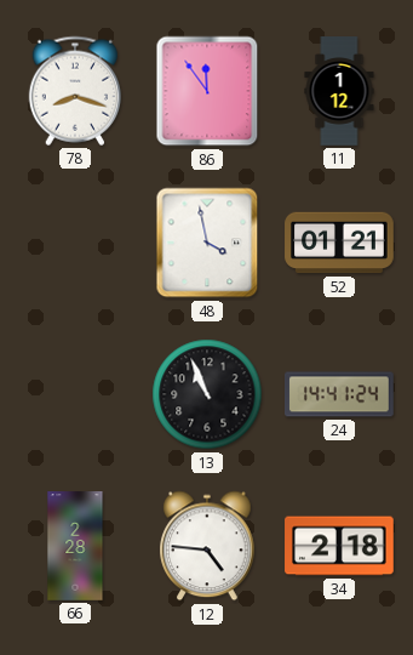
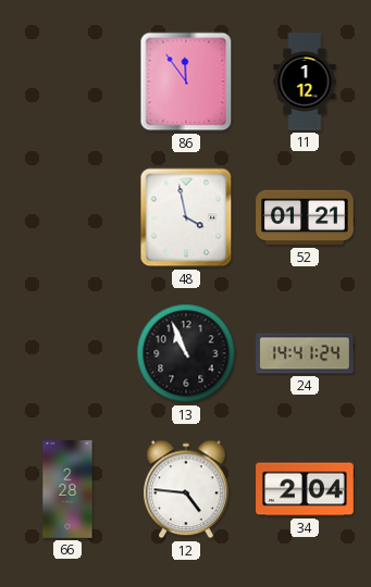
78: 8:18 -> none
34: 2:18 -> 2:04
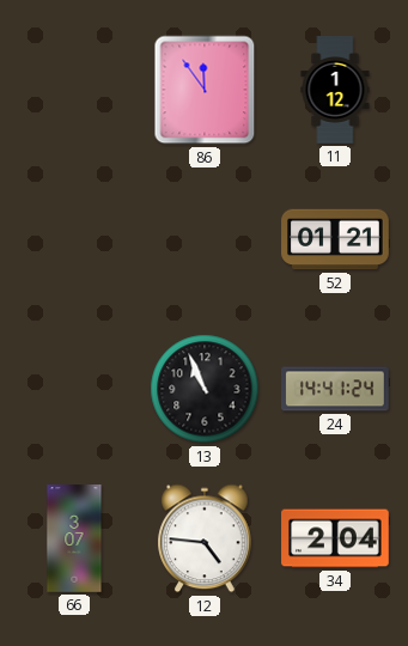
48: 3:58 -> none
66: 2:28 -> 3:07
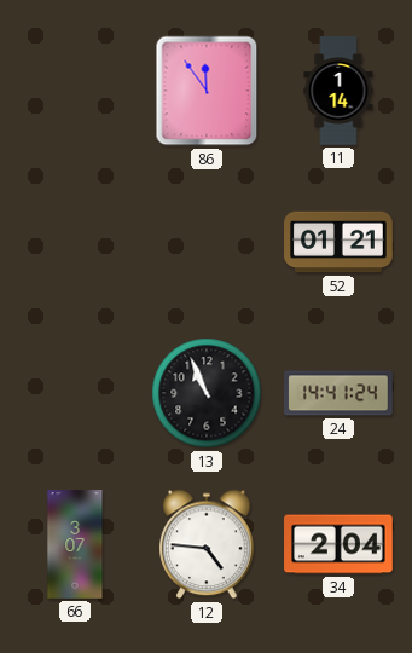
11: 1:12 -> 1:14
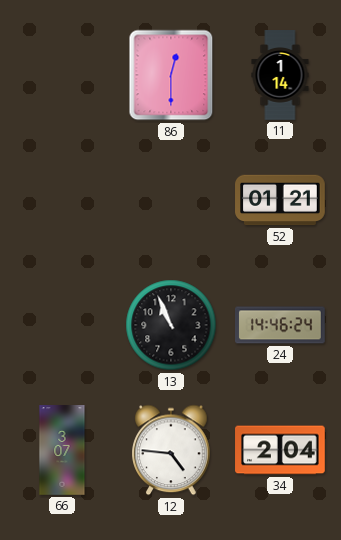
86: 11:54 -> 12:30
24: 14:41 -> 14:46
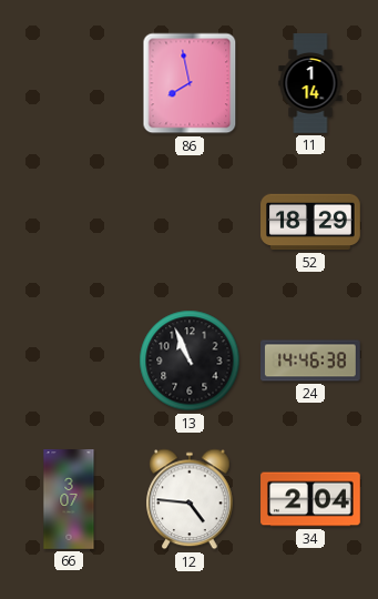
86: 12:30 -> 7:58
52: 01:21 -> 18:29
24: 14:46:24 -> 14:46:38
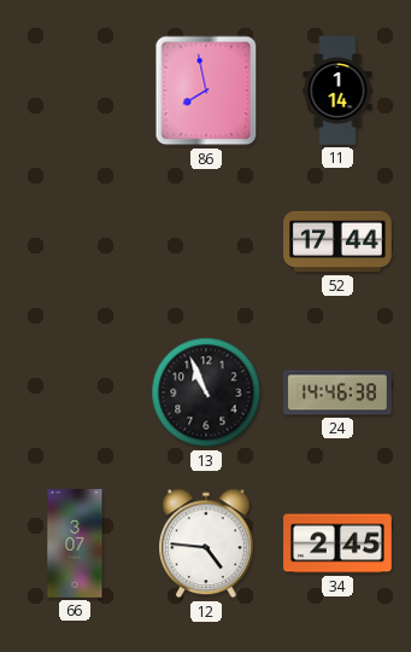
52: 18:29 -> 17:44
34: 2:04 -> 2:45
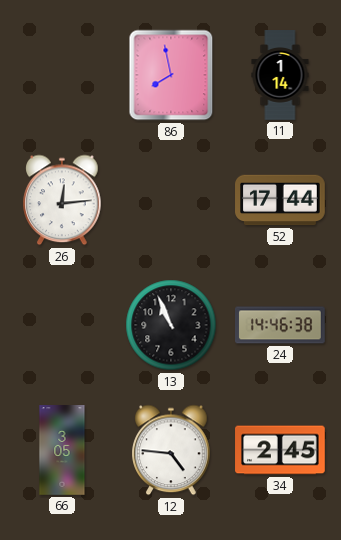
26: none -> 12:14
66: 3:07 -> 3:05
